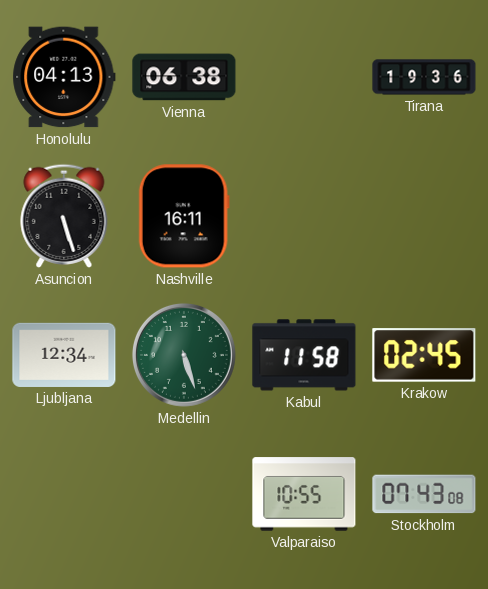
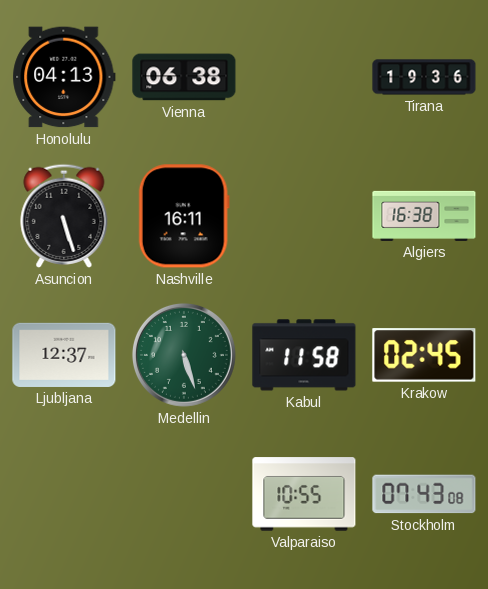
Algiers: none -> 16:38
Ljubljana: 12:34 -> 12:37
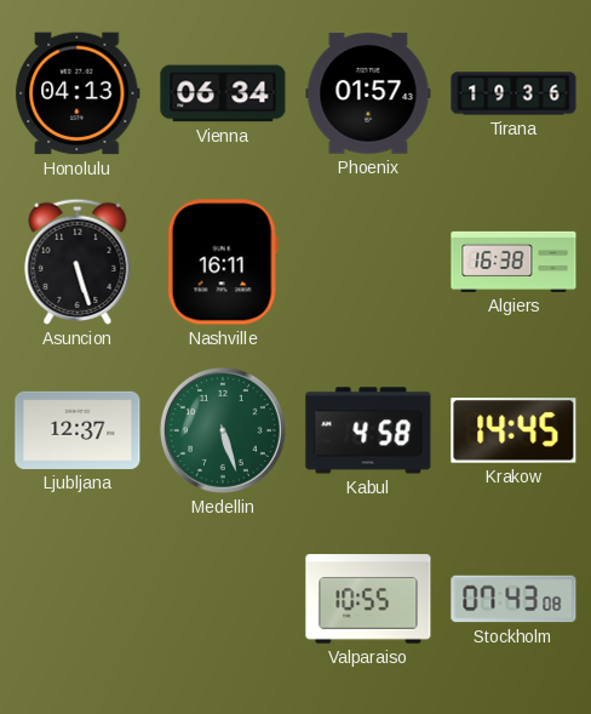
Vienna: 06:38 -> 06:34
Phoenix: none -> 01:57
Kabul: 11:58 -> 4:58
Krakow: 02:45 -> 14:45
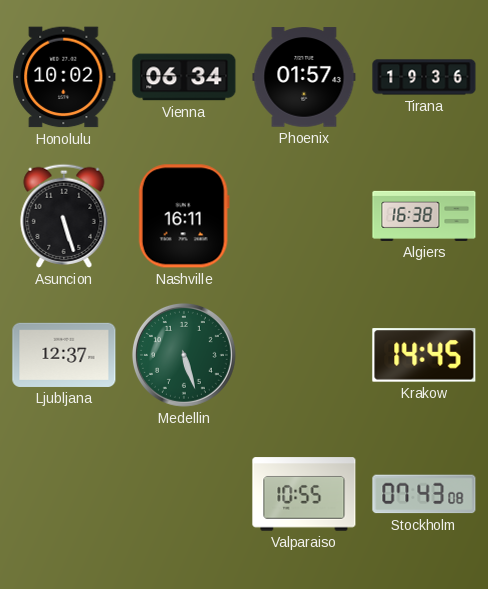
Honolulu: 04:13 -> 10:02
Kabul: 4:58 -> none
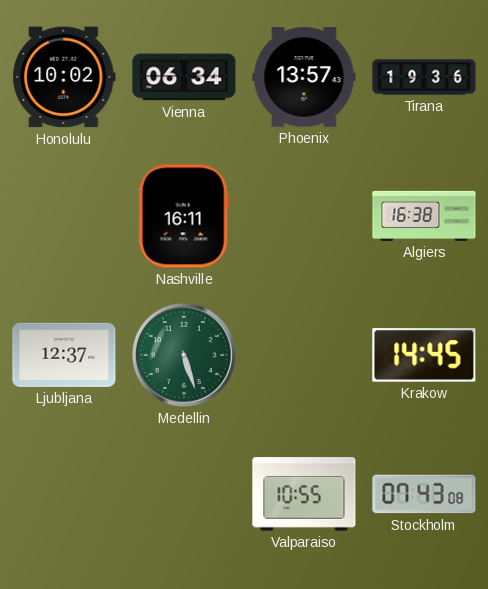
Phoenix: 01:57 -> 13:57
Asuncion: 5:27 -> none
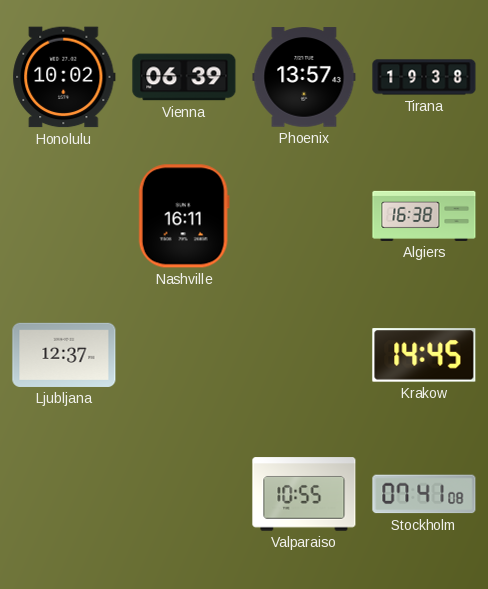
Vienna: 06:34 -> 06:39
Tirana: 19:36 -> 19:38
Medellin: 5:27 -> none
Stockholm: 07:43 -> 07:41
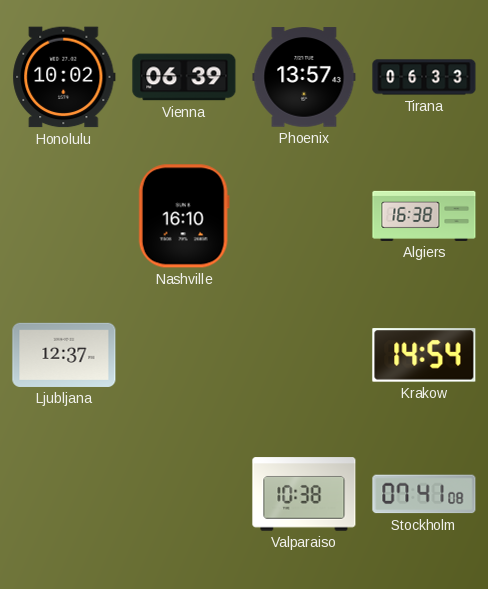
Tirana: 19:38 -> 06:33
Nashville: 16:11 -> 16:10
Krakow: 14:45 -> 14:54
Valparaiso: 10:55 -> 10:38
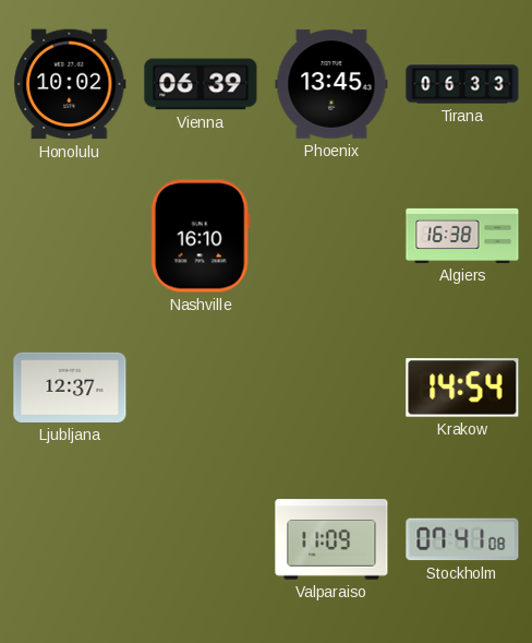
Phoenix: 13:57 -> 13:45
Valparaiso: 10:38 -> 11:09
